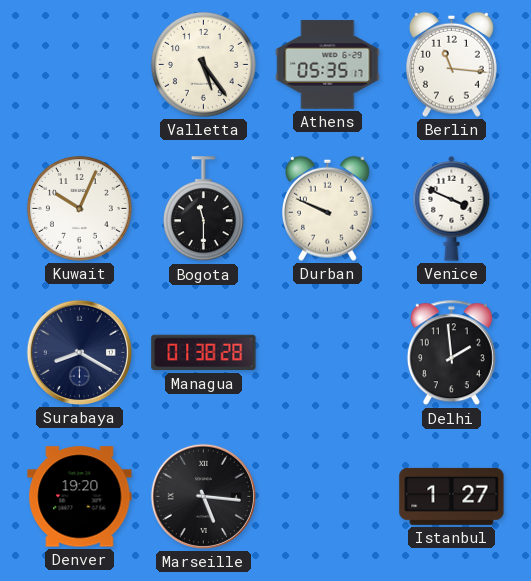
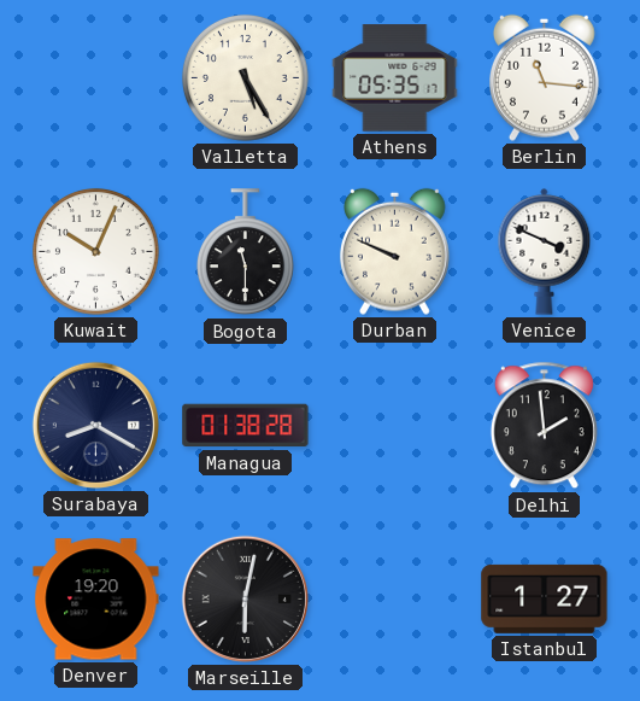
Valletta: 5:24 -> 5:25
Marseille: 5:16 -> 6:02
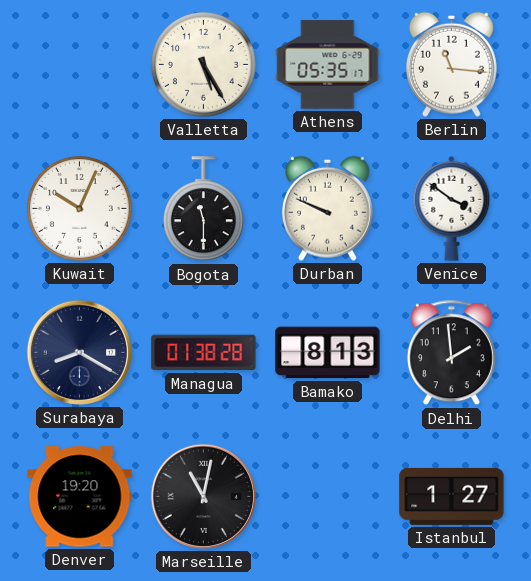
Venice: 3:49 -> 3:51
Bamako: none -> 8:13
Marseille: 6:02 -> 11:02
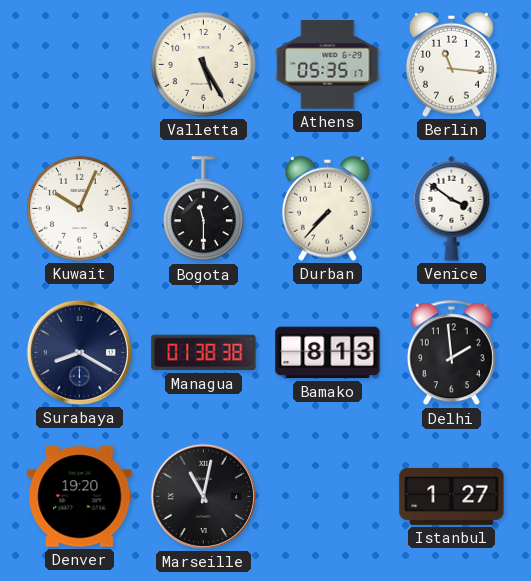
Durban: 9:49 -> 7:37
Managua: 01:38:28 -> 01:38:38
